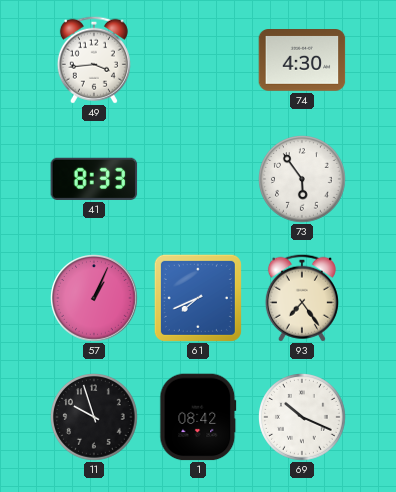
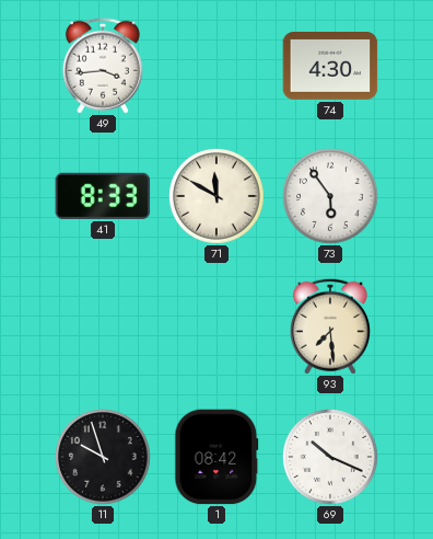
71: none -> 11:50
57: 1:04 -> none
61: 7:41 -> none
93: 7:24 -> 7:29
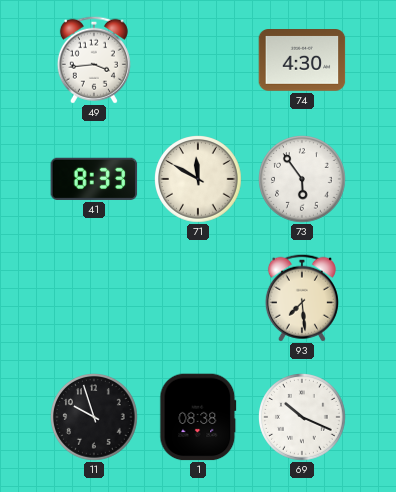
1: 08:42 -> 08:38
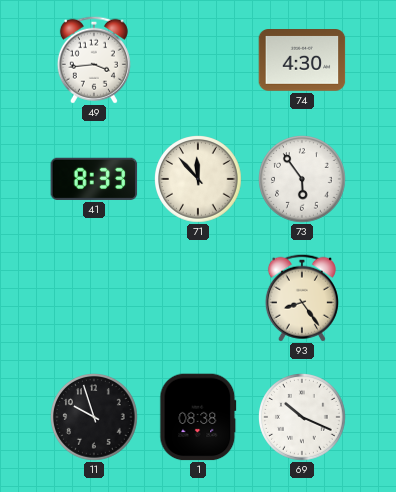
71: 11:50 -> 11:53
93: 7:29 -> 8:24
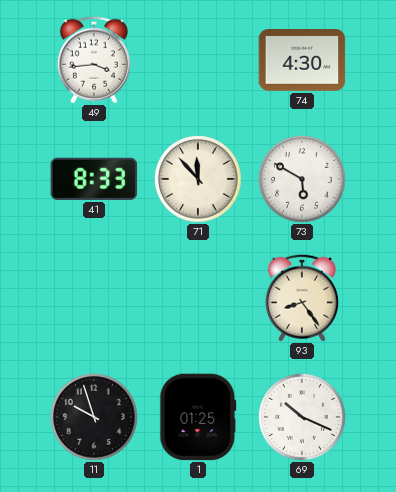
73: 5:54 -> 5:50
1: 08:38 -> 01:25
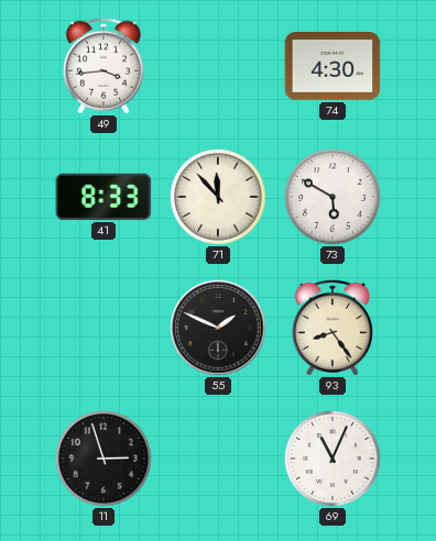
55: none -> 1:49
11: 9:57 -> 2:57
1: 01:25 -> none
69: 10:19 -> 11:04
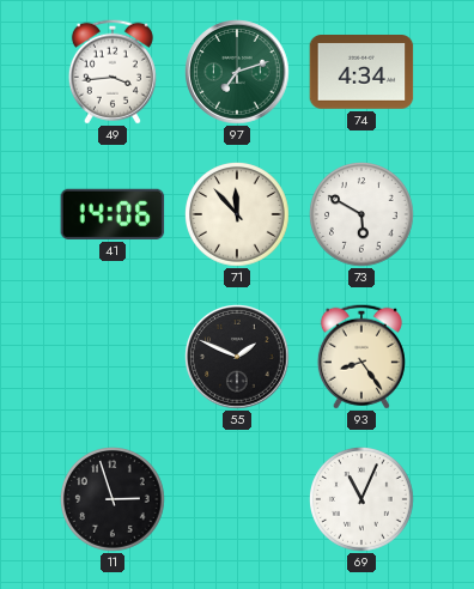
97: none -> 7:12
74: 4:30 -> 4:34
41: 8:33 -> 14:06
